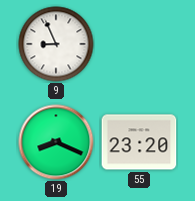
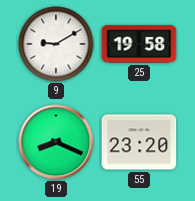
9: 8:56 -> 9:10
25: none -> 19:58
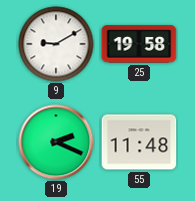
19: 8:19 -> 2:19
55: 23:20 -> 11:48
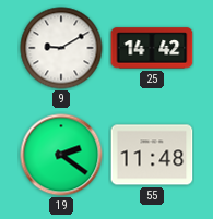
25: 19:58 -> 14:42
19: 2:19 -> 2:21
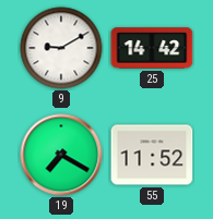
19: 2:21 -> 7:20
55: 11:48 -> 11:52
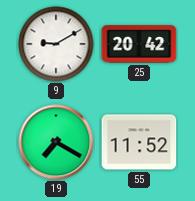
25: 14:42 -> 20:42
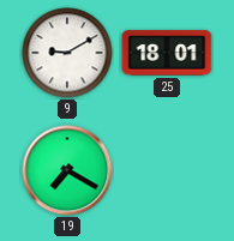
25: 20:42 -> 18:01
55: 11:52 -> none
